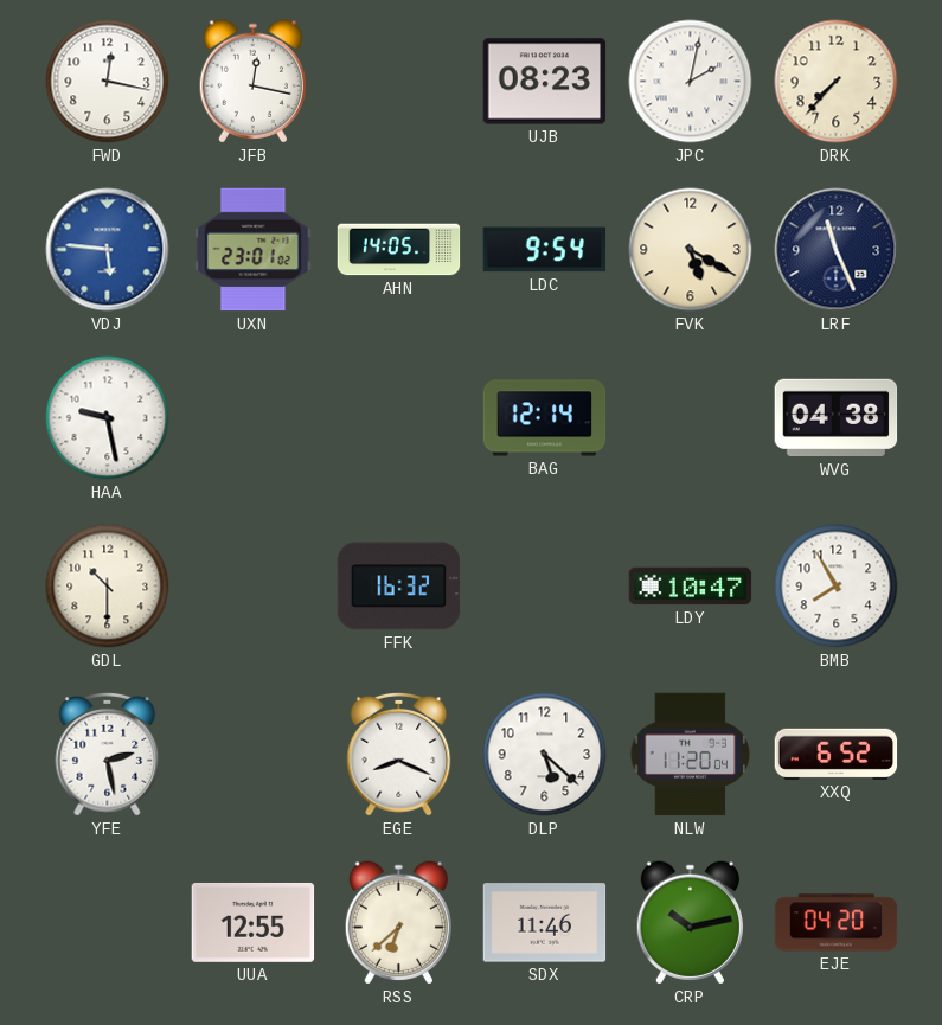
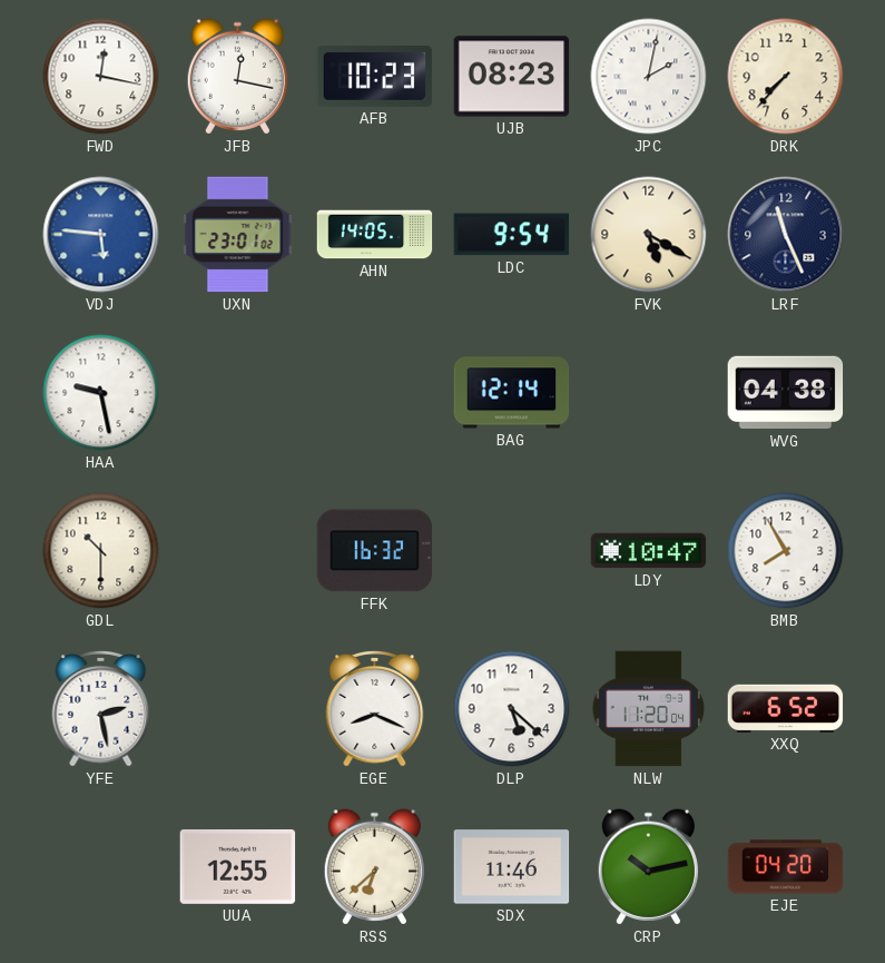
AFB: none -> 10:23
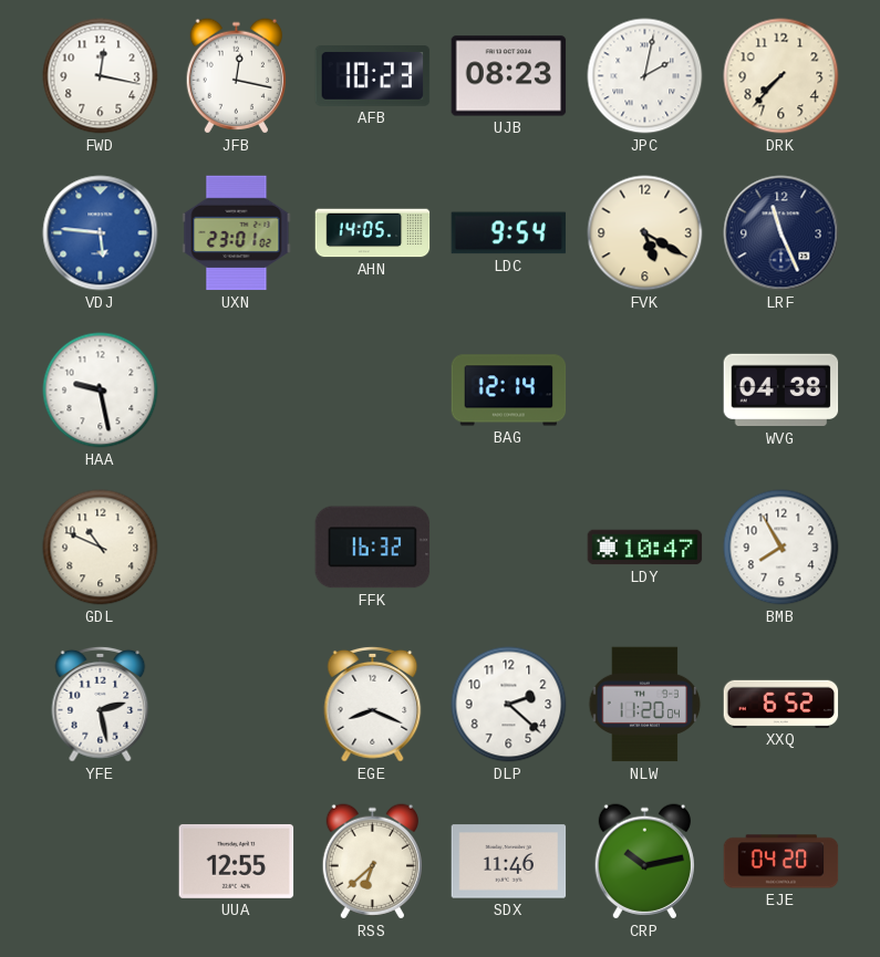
GDL: 10:30 -> 10:49
DLP: 5:22 -> 2:22
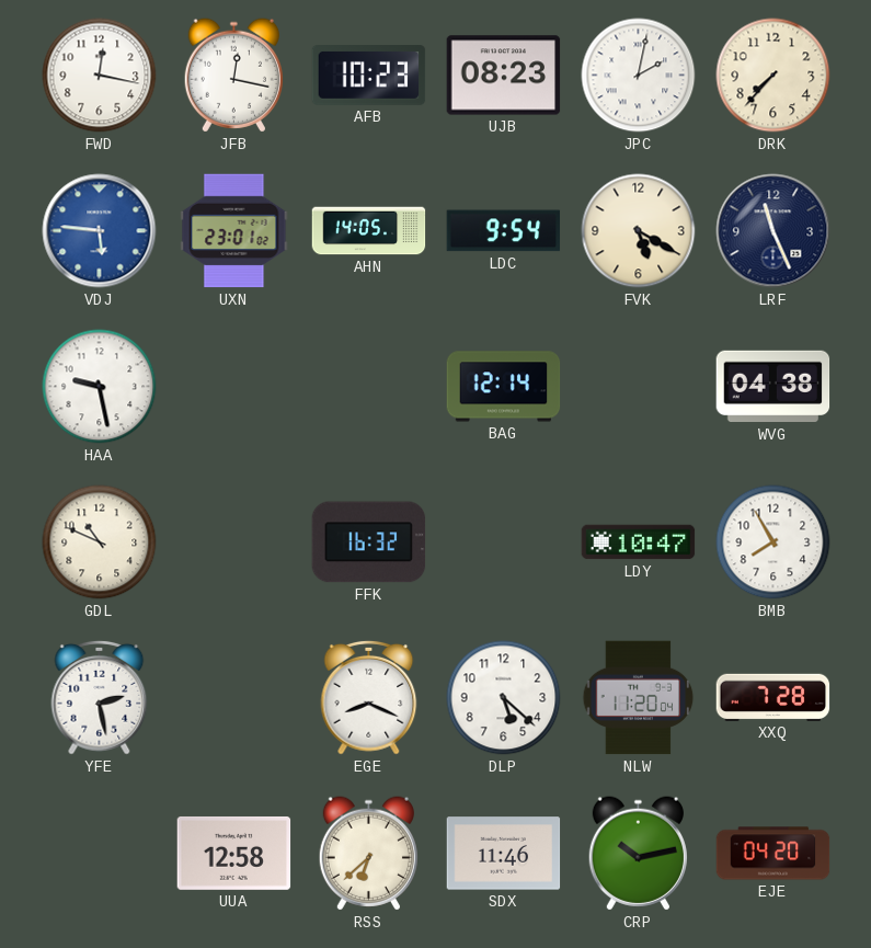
DLP: 2:22 -> 5:22
XXQ: 6:52 -> 7:28
UUA: 12:55 -> 12:58
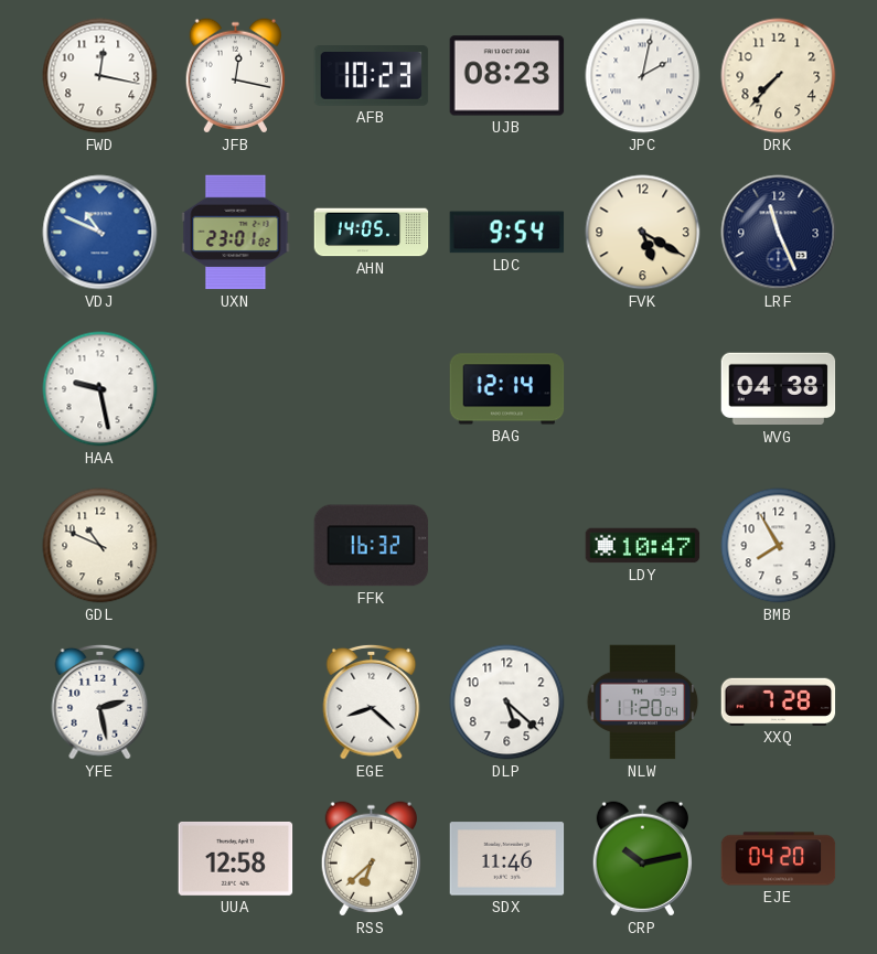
VDJ: 5:46 -> 10:49
EGE: 8:19 -> 8:22
